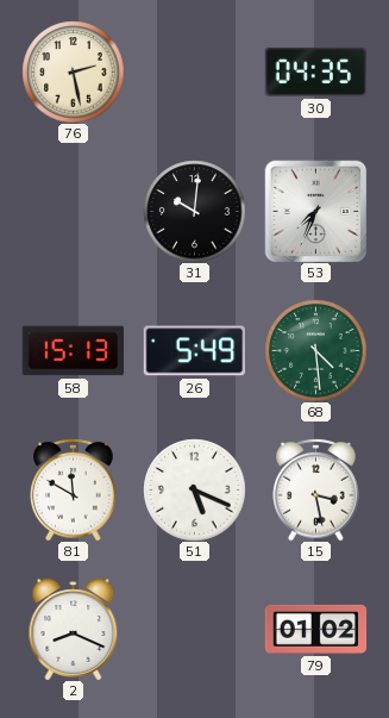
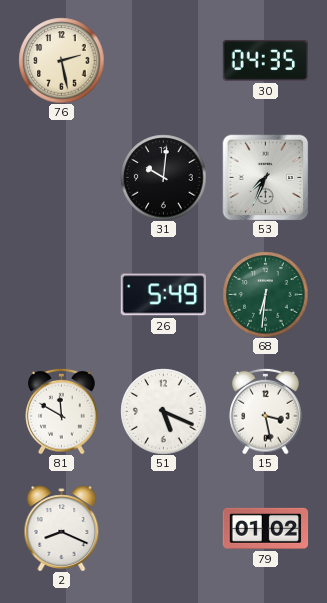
58: 15:13 -> none
68: 4:29 -> 6:31
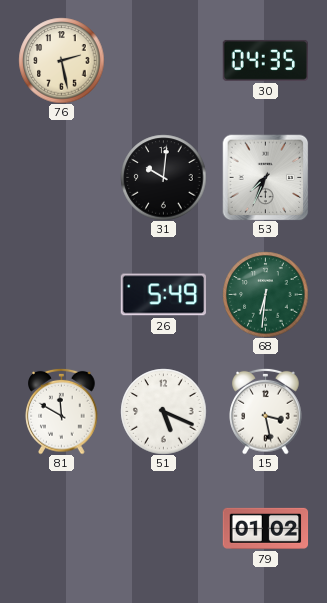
2: 8:19 -> none
